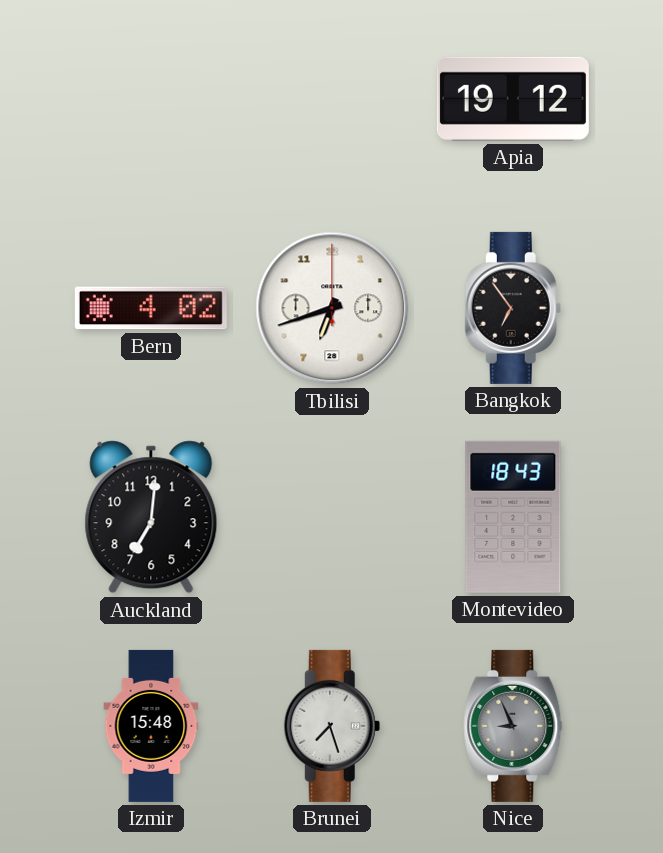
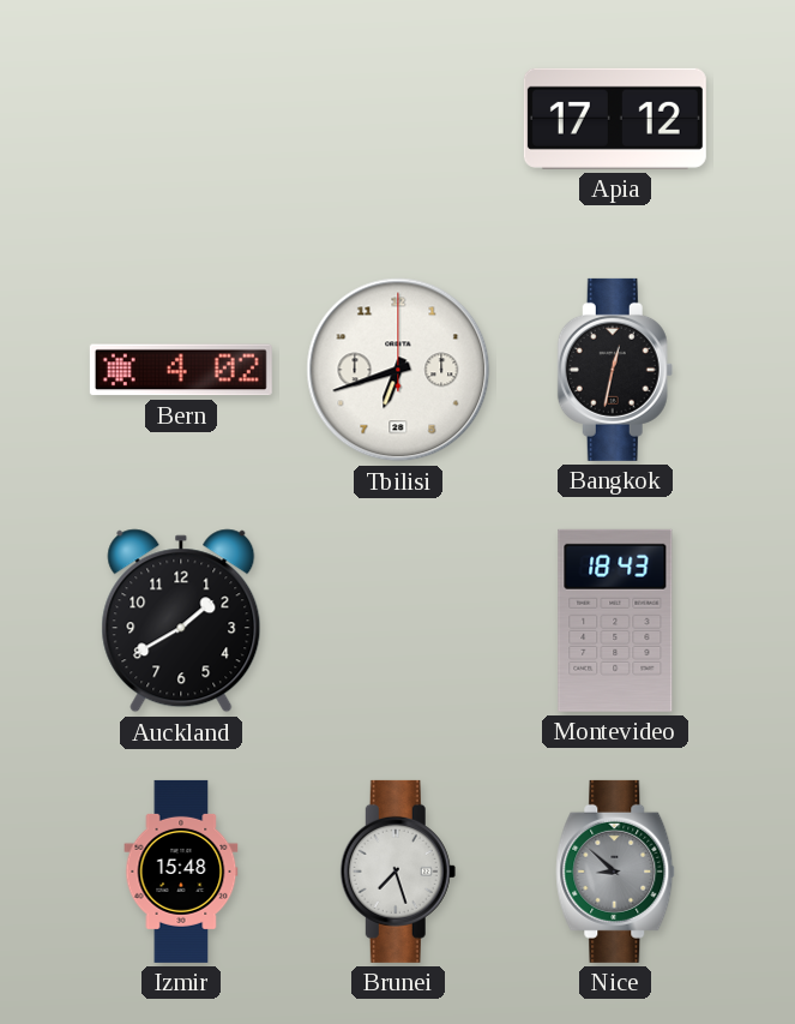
Apia: 19:12 -> 17:12
Bangkok: 6:54 -> 12:32
Auckland: 7:01 -> 1:40
Nice: 8:56 -> 8:52
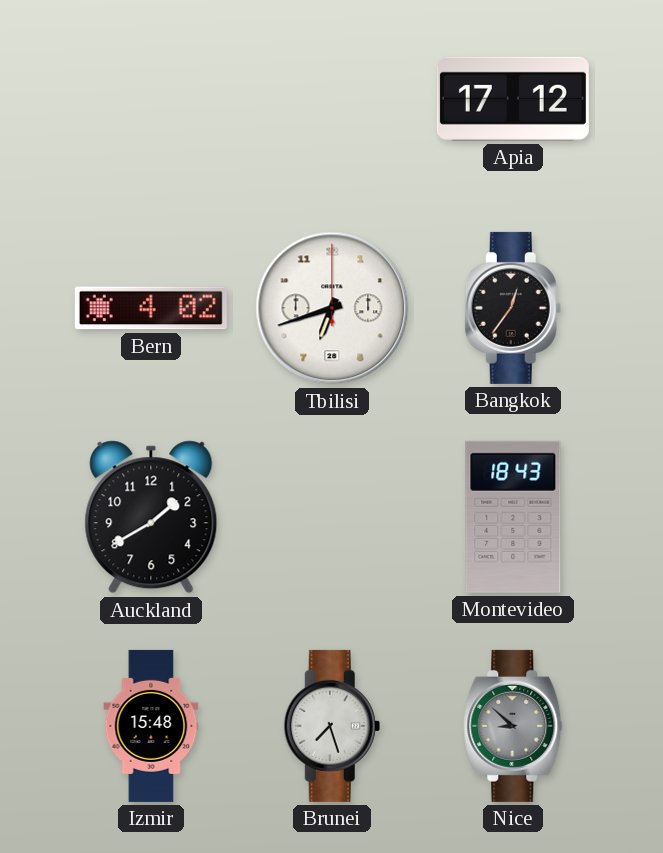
Bangkok: 12:32 -> 12:36
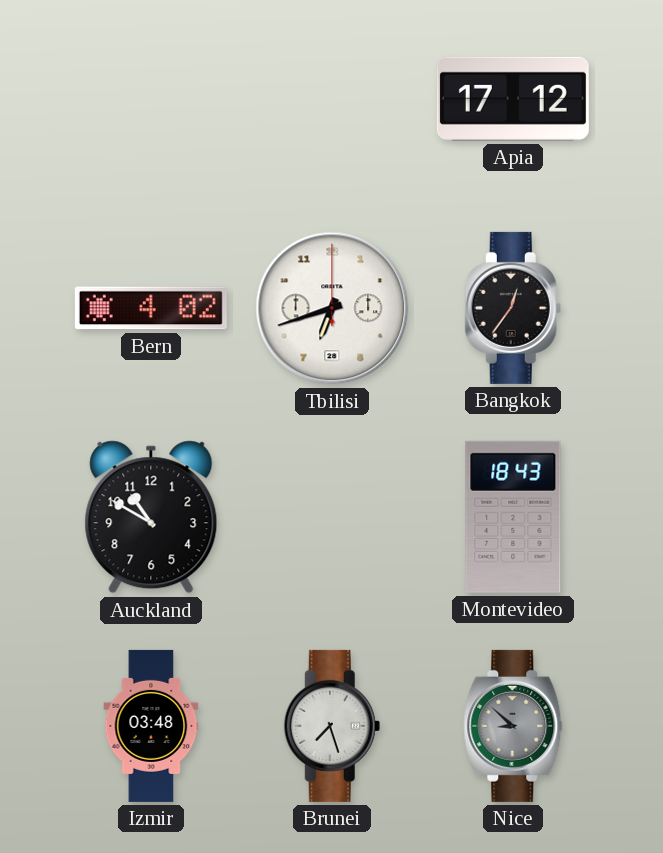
Auckland: 1:40 -> 10:50
Izmir: 15:48 -> 03:48
